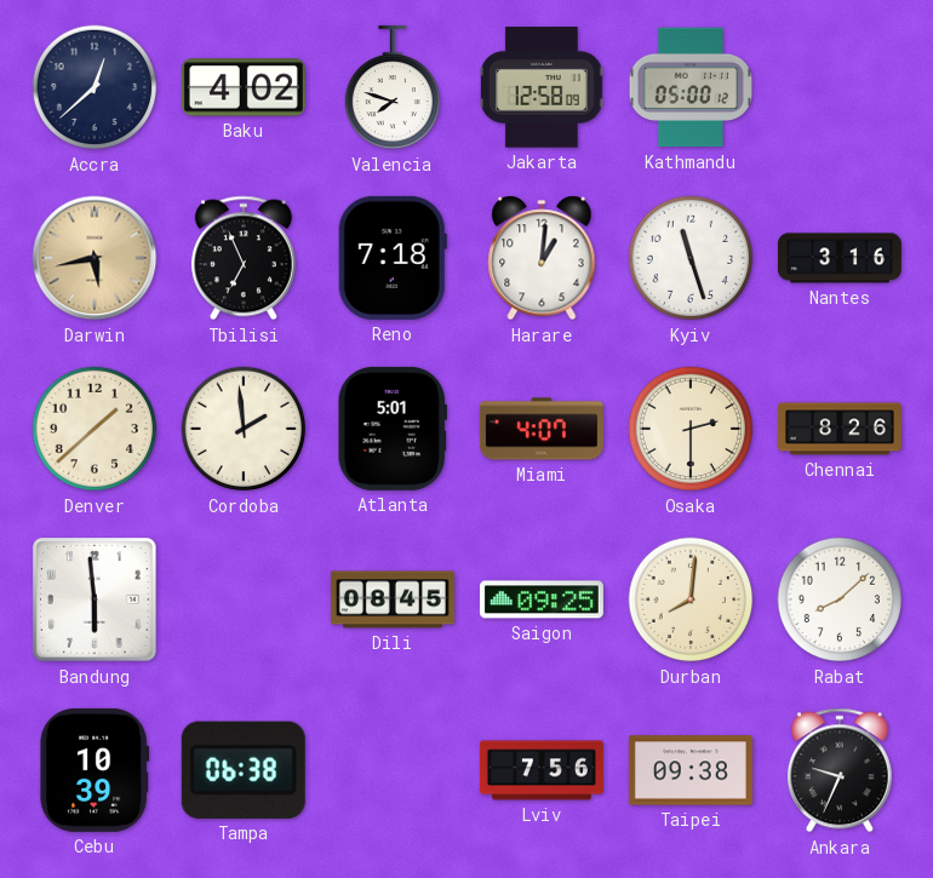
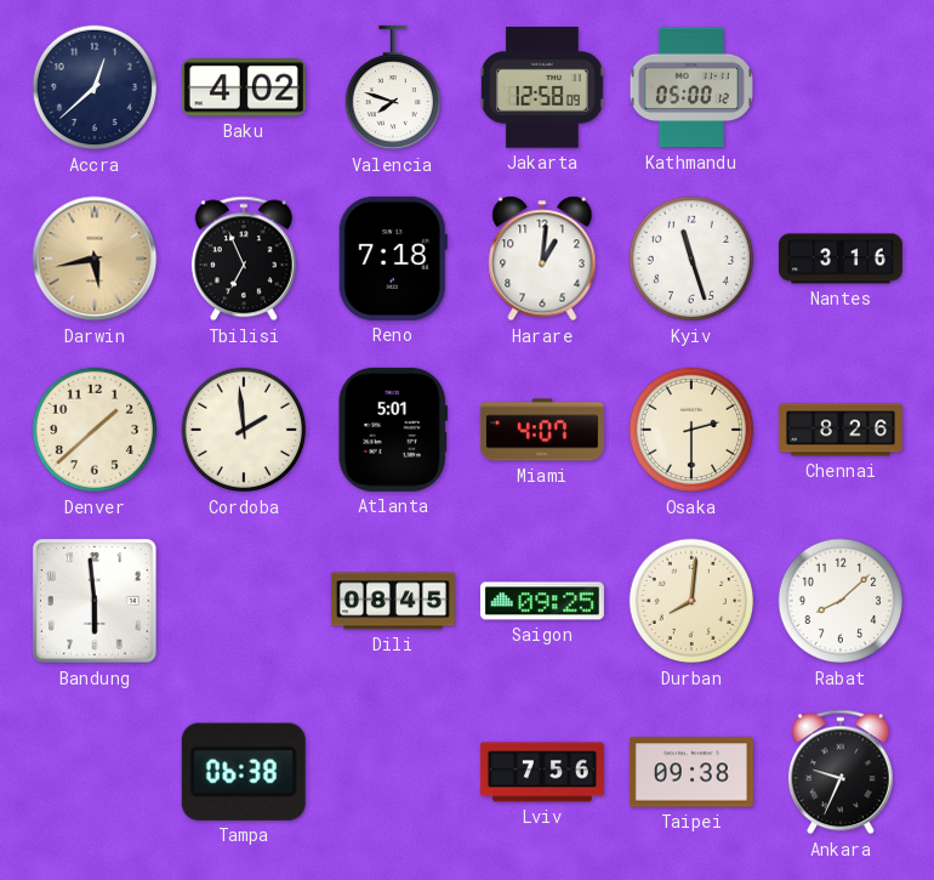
Cebu: 10:39 -> none
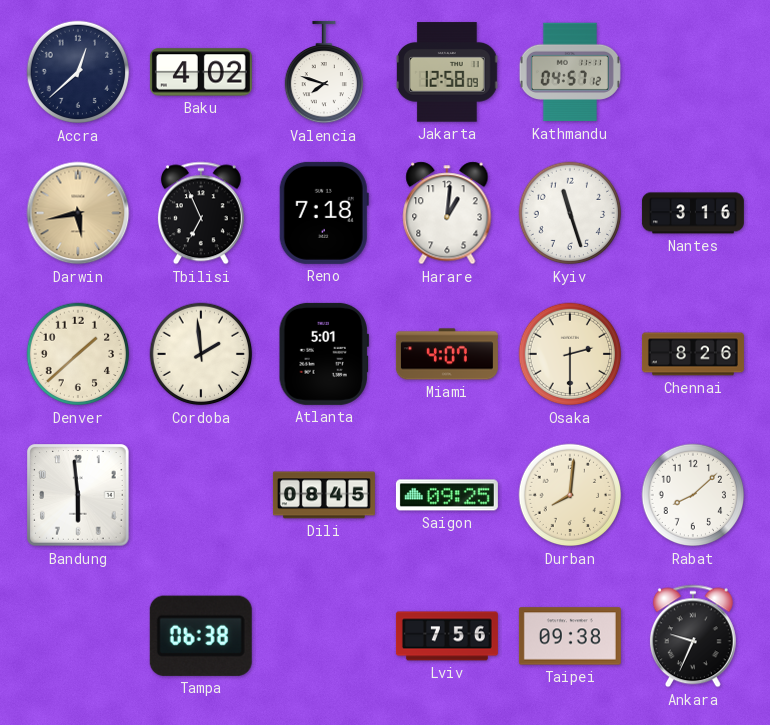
Kathmandu: 05:00 -> 04:57
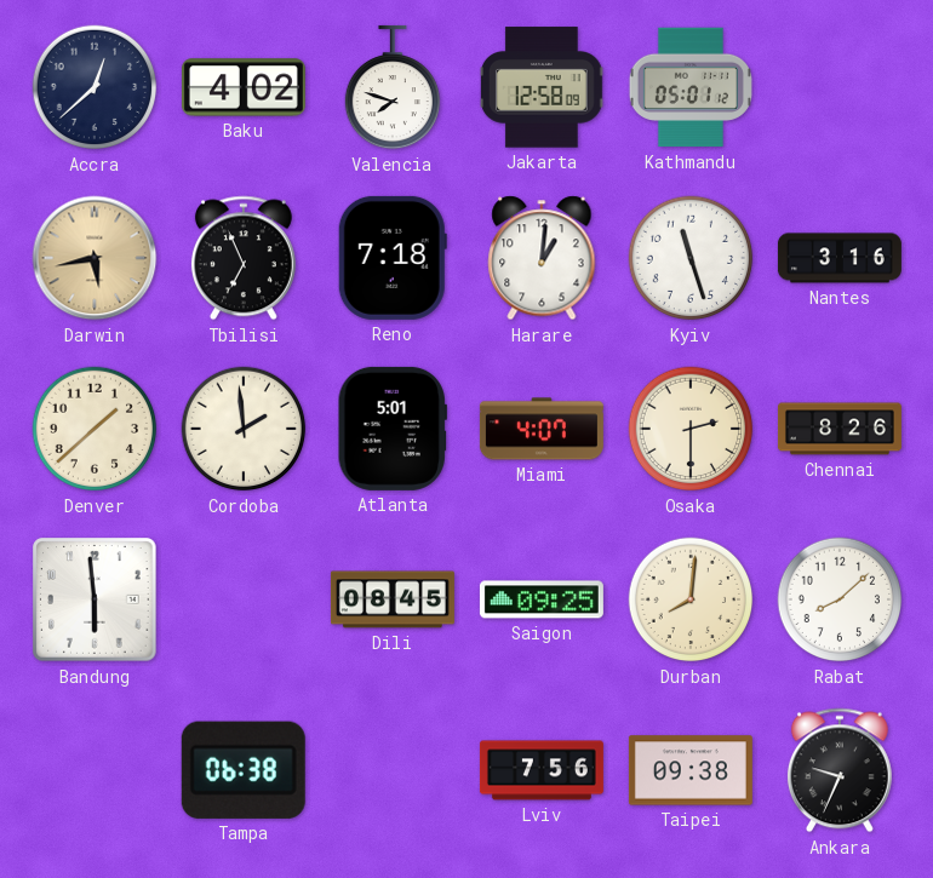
Kathmandu: 04:57 -> 05:01
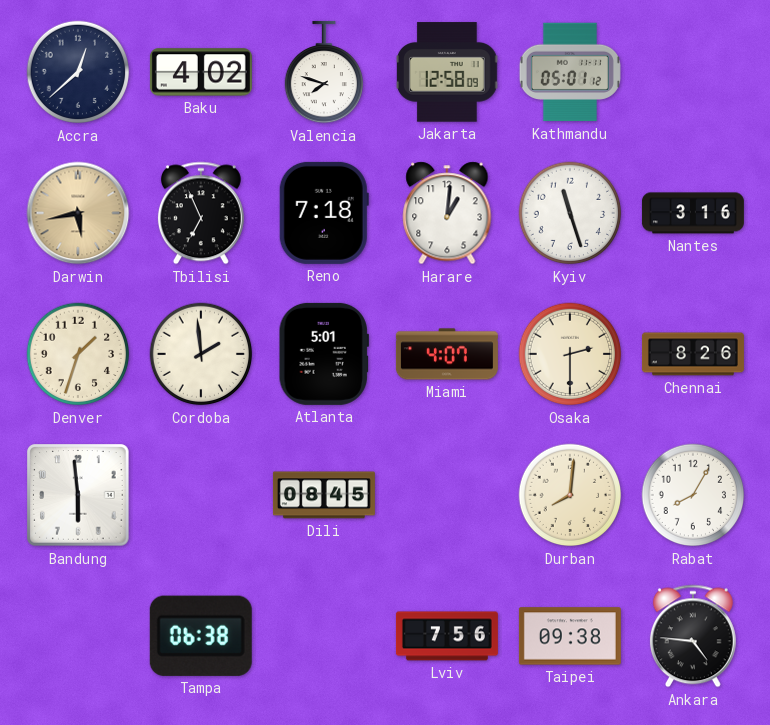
Denver: 1:38 -> 1:33
Saigon: 09:25 -> none
Rabat: 8:08 -> 8:05
Ankara: 9:34 -> 4:46
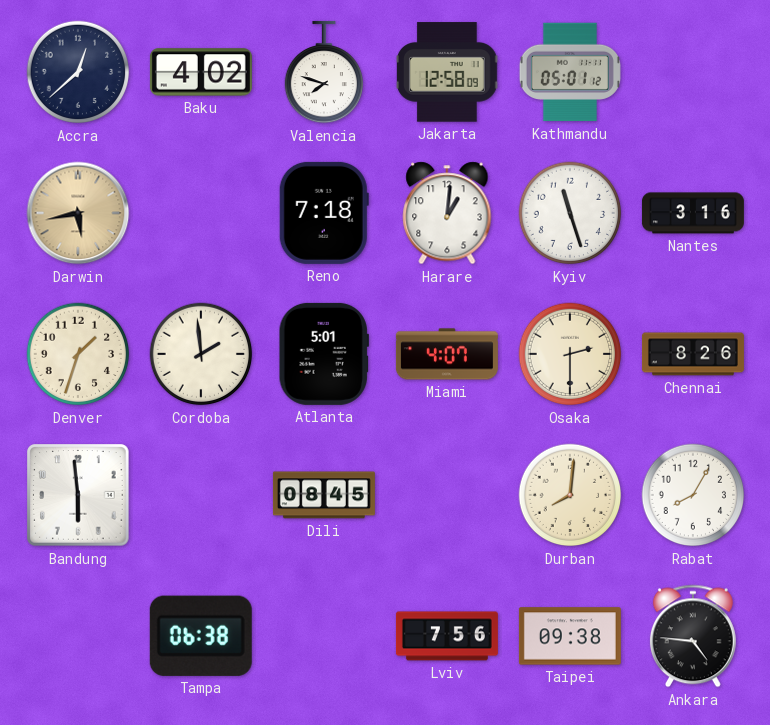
Tbilisi: 6:56 -> none
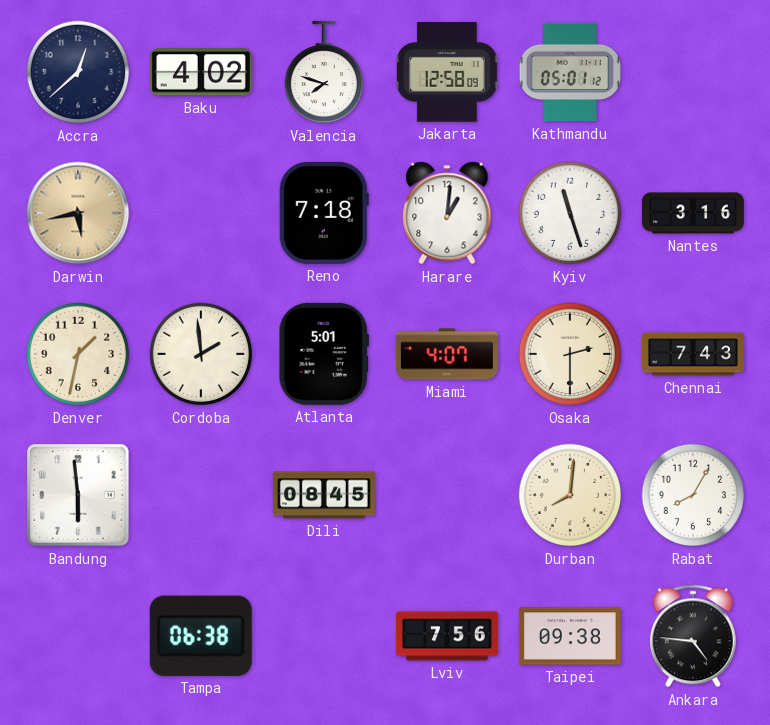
Denver: 1:33 -> 1:32
Chennai: 8:26 -> 7:43
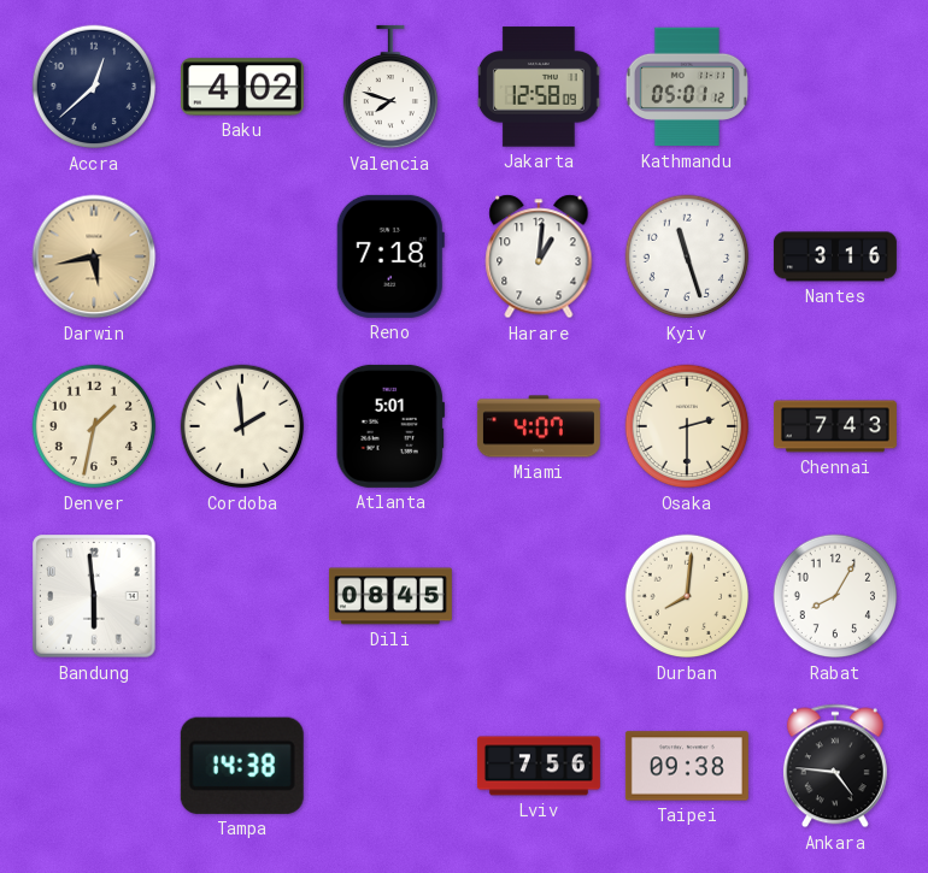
Tampa: 06:38 -> 14:38
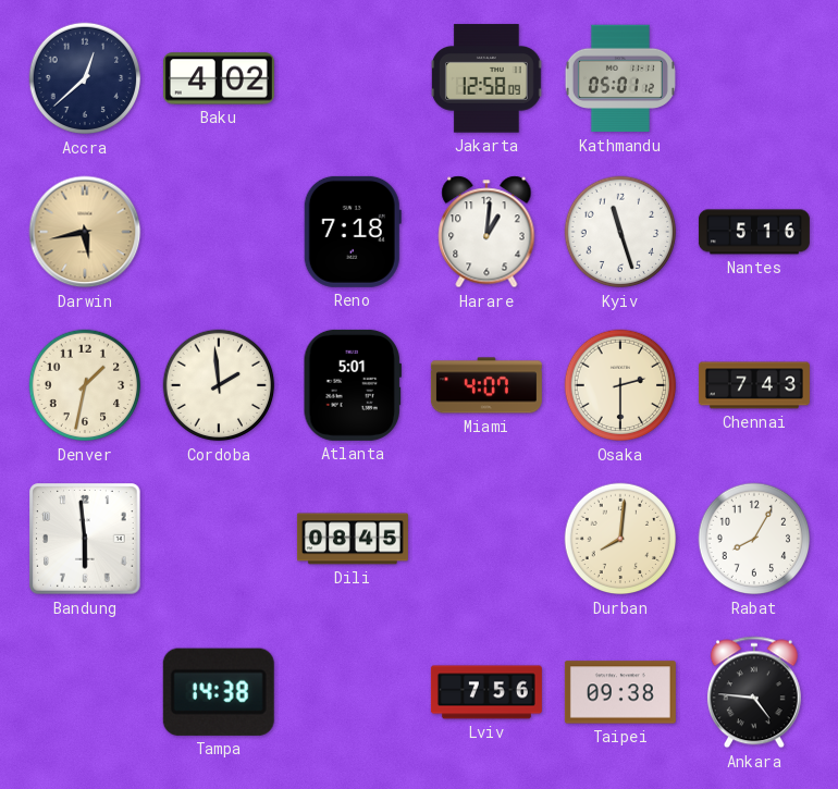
Valencia: 7:48 -> none
Nantes: 3:16 -> 5:16
